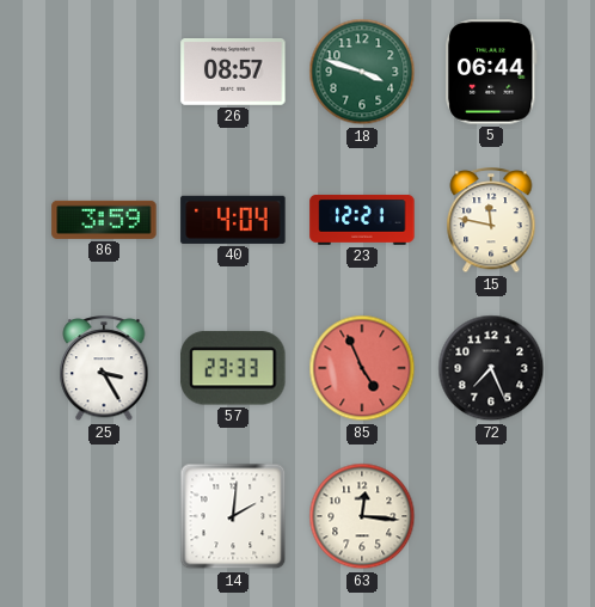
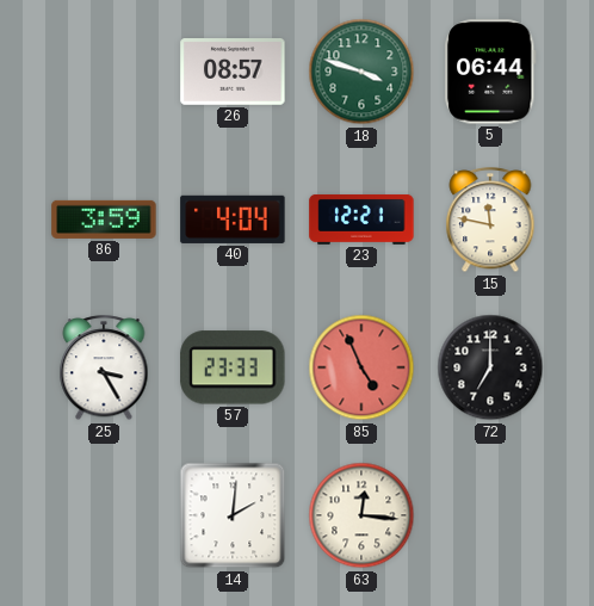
72: 7:26 -> 7:00
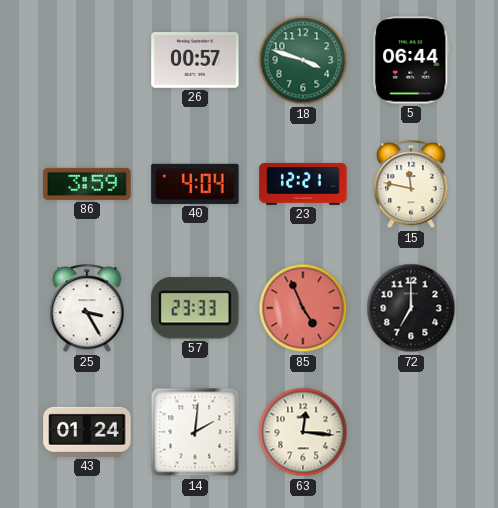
26: 08:57 -> 00:57
43: none -> 01:24
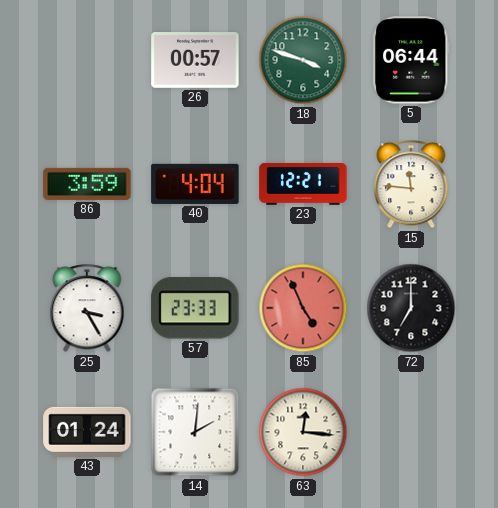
15: 11:47 -> 11:46
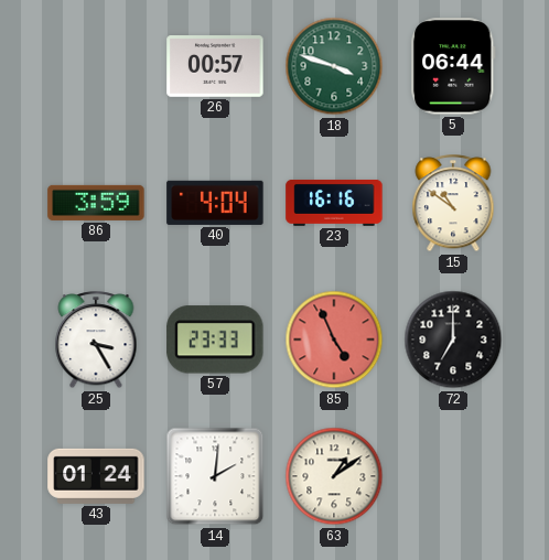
23: 12:21 -> 16:16
15: 11:46 -> 10:51
63: 12:16 -> 1:09
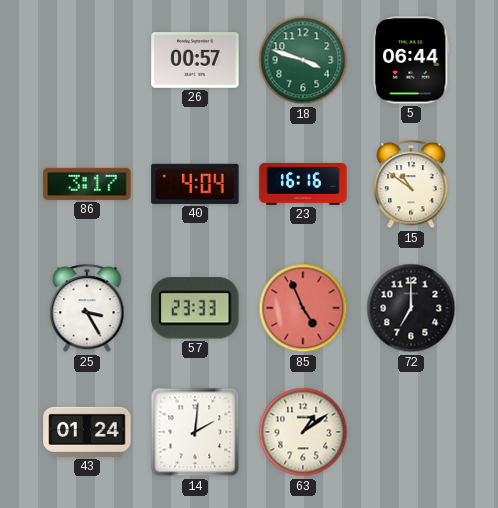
86: 3:59 -> 3:17
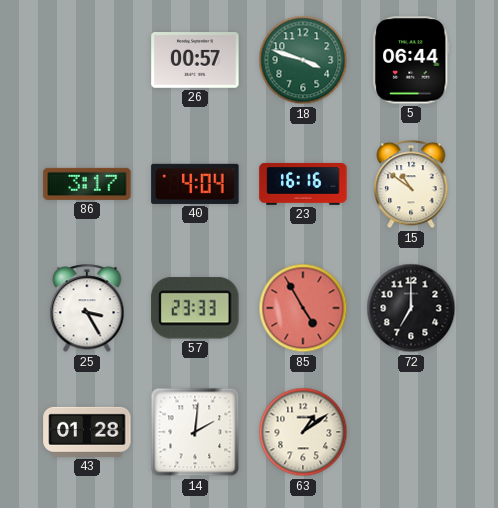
85: 4:56 -> 4:55
43: 01:24 -> 01:28
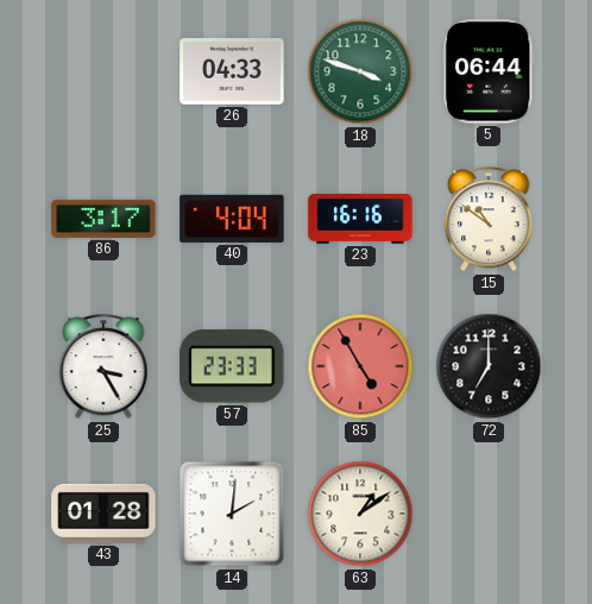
26: 00:57 -> 04:33
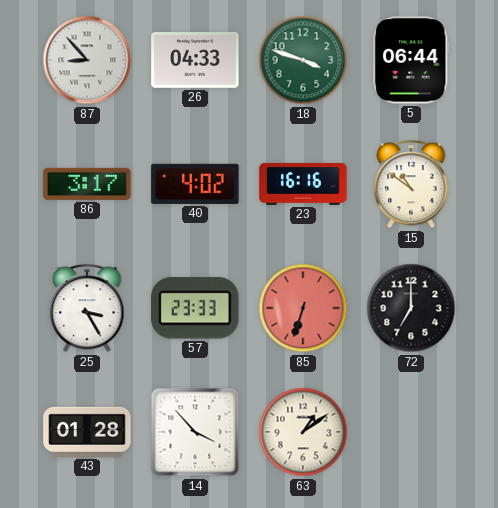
87: none -> 8:53
40: 4:04 -> 4:02
85: 4:55 -> 6:33
14: 2:01 -> 3:53
